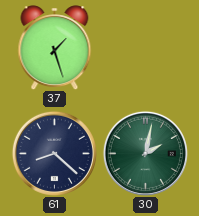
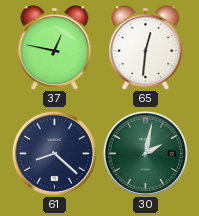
37: 1:27 -> 12:47
65: none -> 12:31
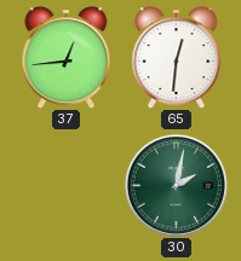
37: 12:47 -> 12:44
61: 8:22 -> none
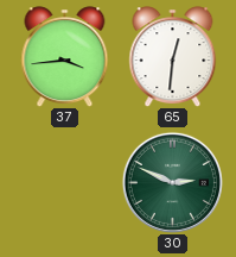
37: 12:44 -> 3:44
30: 2:02 -> 2:49
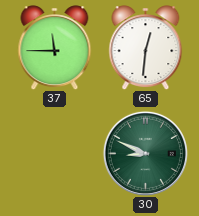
37: 3:44 -> 11:45
30: 2:49 -> 8:49
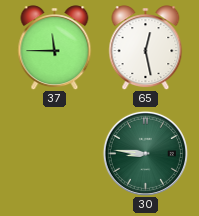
65: 12:31 -> 12:28
30: 8:49 -> 8:46
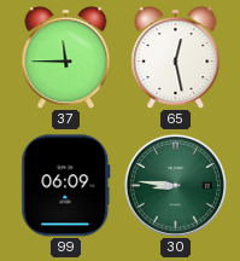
99: none -> 06:09
